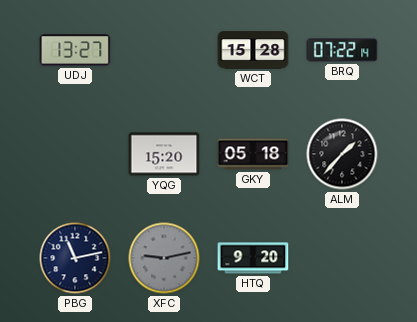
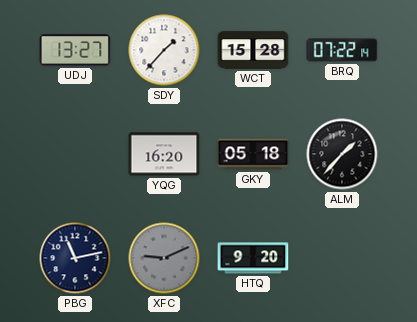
SDY: none -> 1:37
YQG: 15:20 -> 16:20
XFC: 9:13 -> 9:11
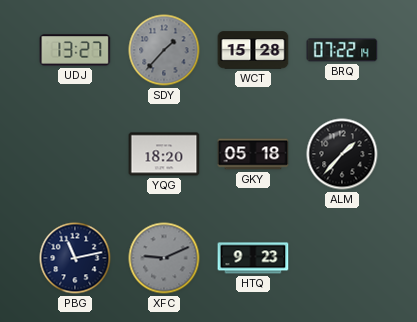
SDY dial: white -> grey
YQG: 16:20 -> 18:20
HTQ: 9:20 -> 9:23
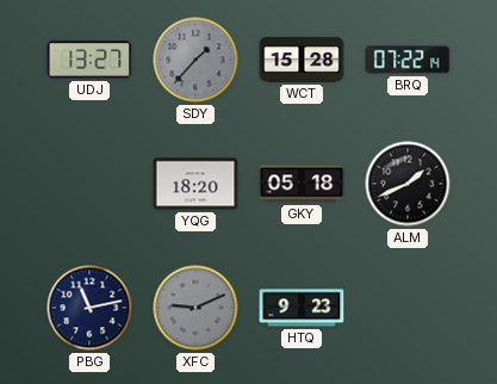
ALM: 1:37 -> 1:41
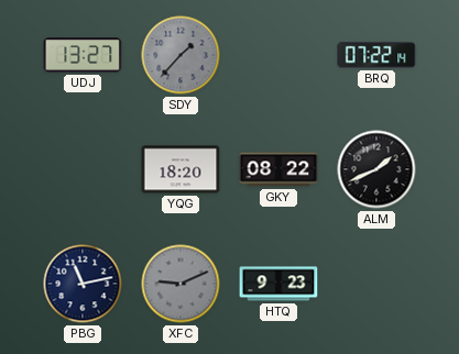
WCT: 15:28 -> none
GKY: 05:18 -> 08:22
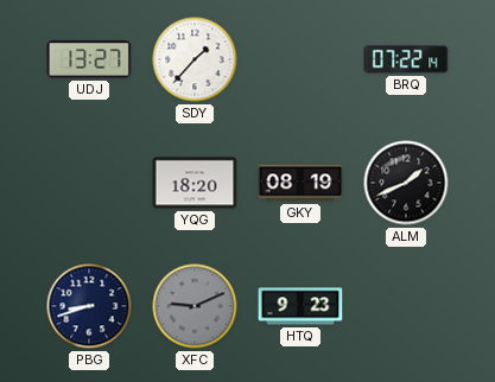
SDY dial: grey -> white
GKY: 08:22 -> 08:19
PBG: 11:13 -> 8:42
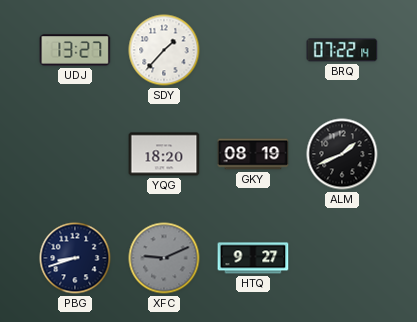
HTQ: 9:23 -> 9:27
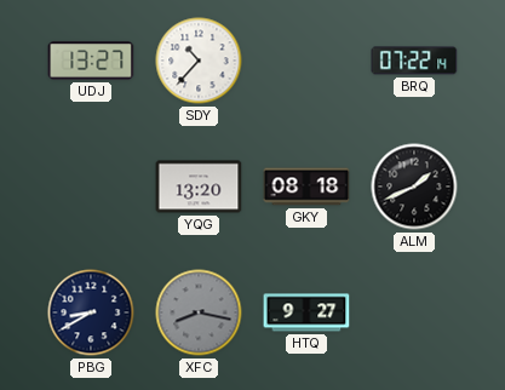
SDY: 1:37 -> 10:37
YQG: 18:20 -> 13:20
GKY: 08:19 -> 08:18
PBG: 8:42 -> 8:40
XFC: 9:11 -> 8:17
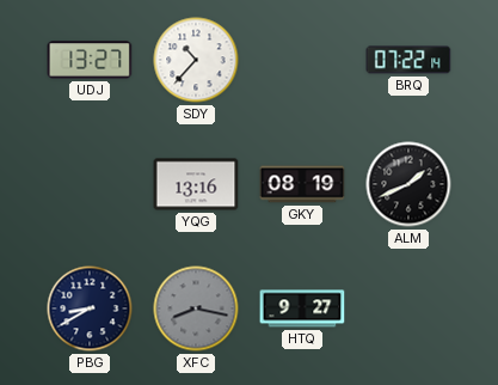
YQG: 13:20 -> 13:16
GKY: 08:18 -> 08:19
